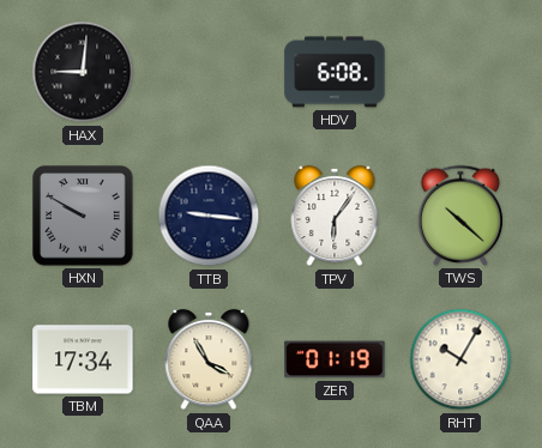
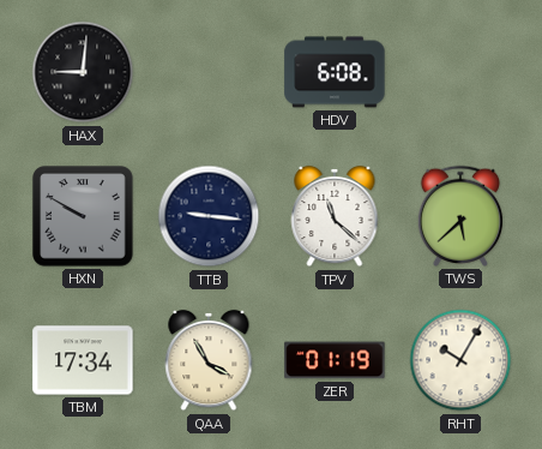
TPV: 6:06 -> 11:22
TWS: 10:22 -> 5:38
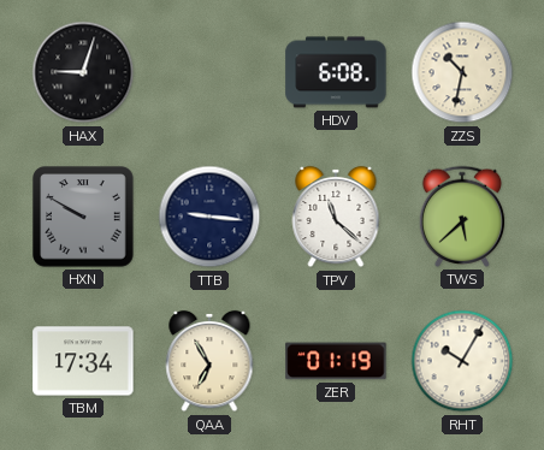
HAX: 9:01 -> 9:03
ZZS: none -> 10:32
QAA: 3:55 -> 6:55
